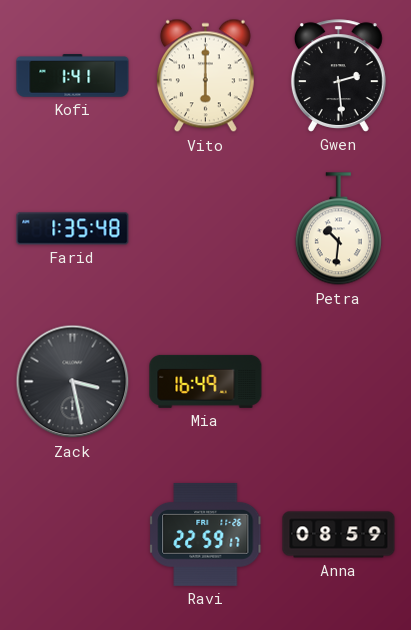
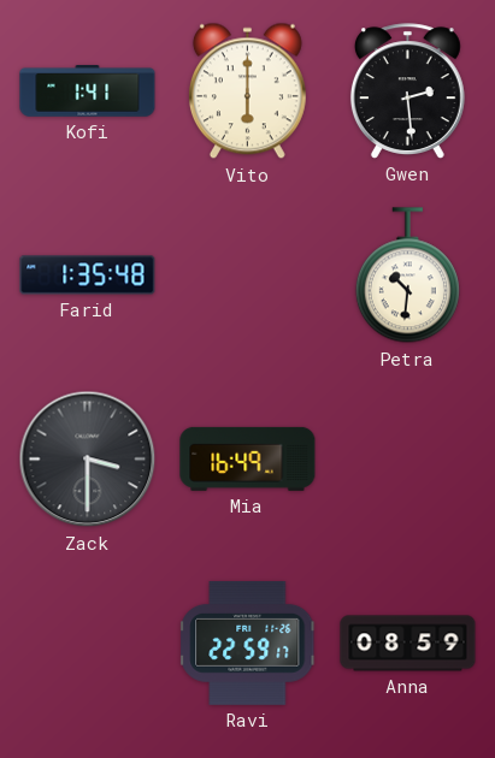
Zack: 3:28 -> 3:30
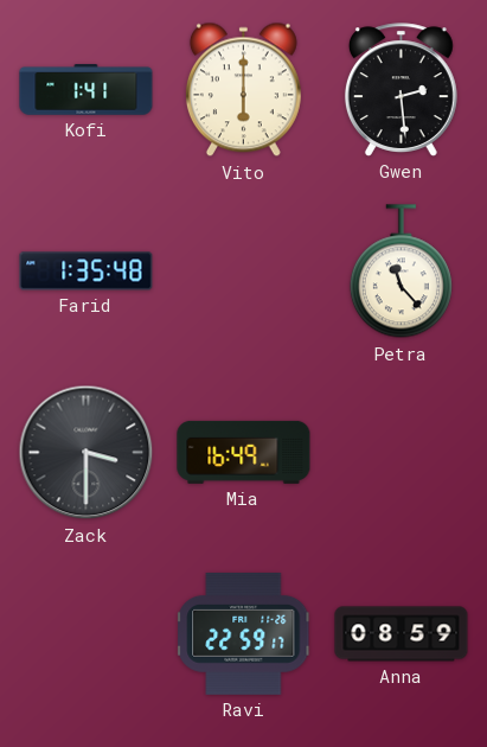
Petra: 10:31 -> 11:23
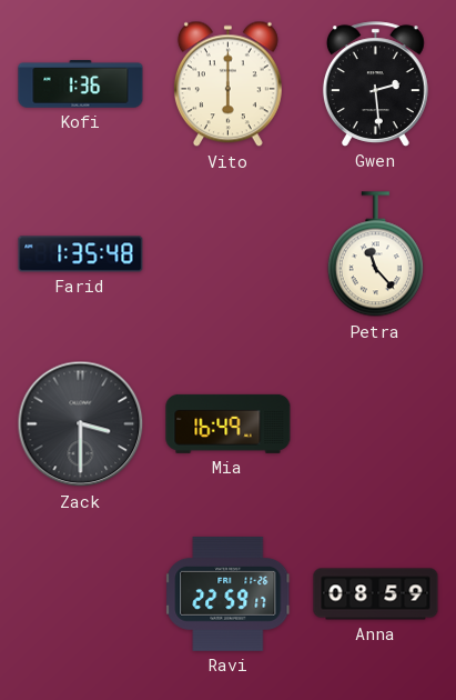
Kofi: 1:41 -> 1:36
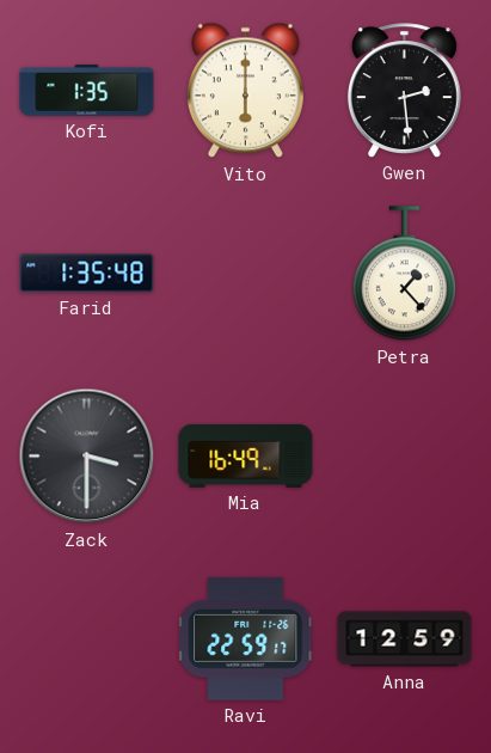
Kofi: 1:36 -> 1:35
Petra: 11:23 -> 1:23
Anna: 08:59 -> 12:59
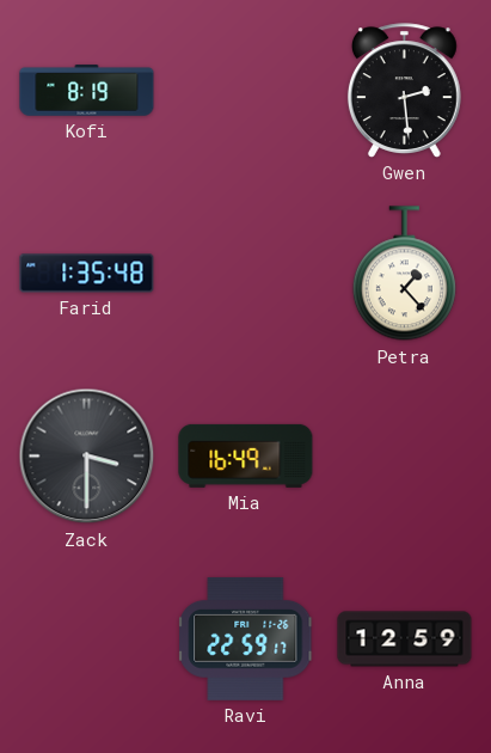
Kofi: 1:35 -> 8:19
Vito: 6:00 -> none
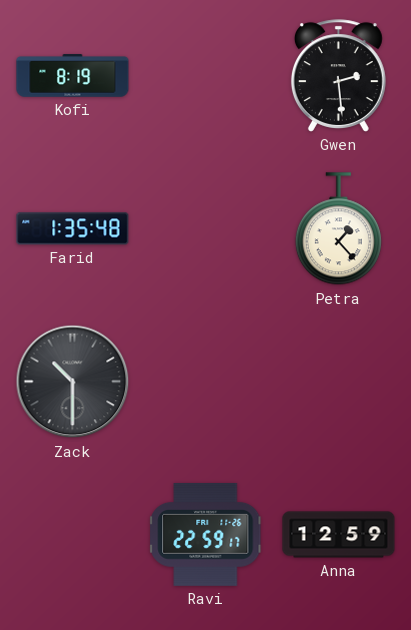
Zack: 3:30 -> 10:30
Mia: 16:49 -> none
